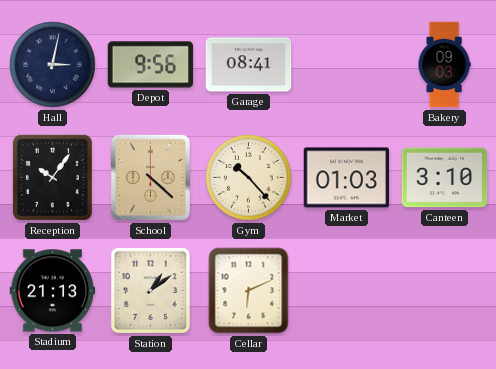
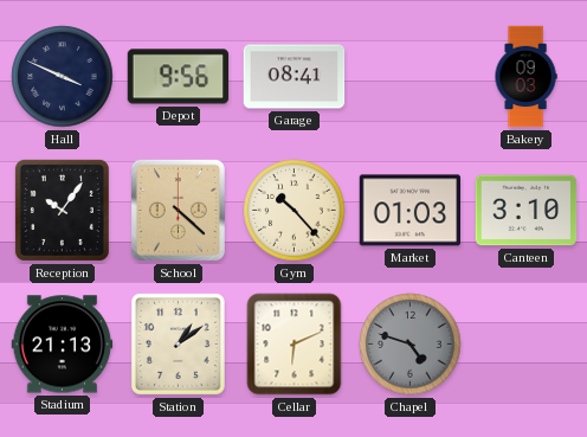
Hall: 3:02 -> 3:49
Chapel: none -> 4:48
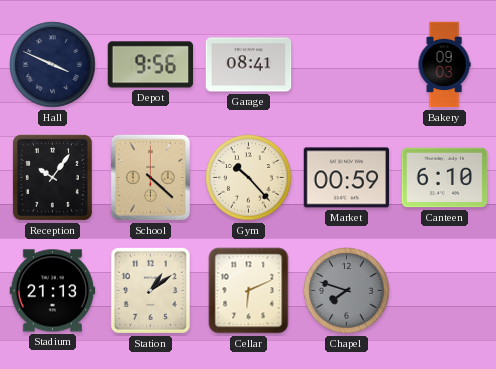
Market: 01:03 -> 00:59
Canteen: 3:10 -> 6:10
Chapel: 4:48 -> 7:48
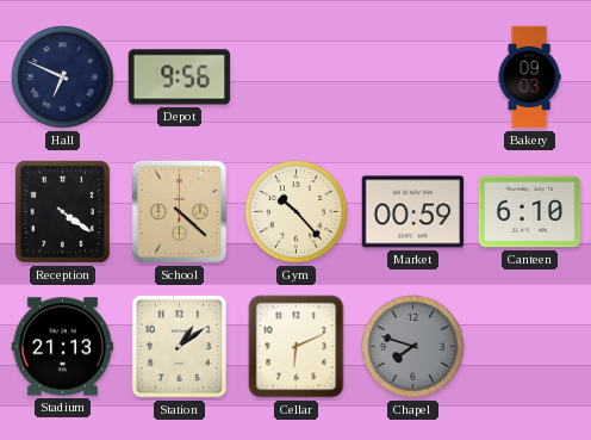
Hall: 3:49 -> 6:49
Garage: 08:41 -> none
Reception: 10:06 -> 4:21
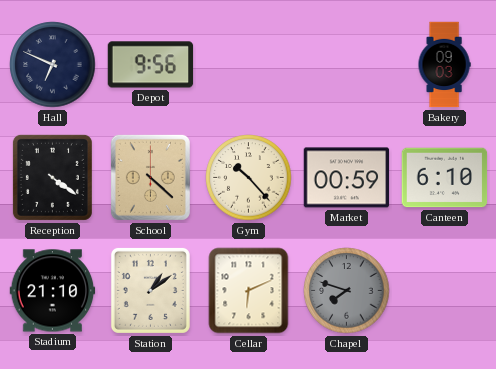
Stadium: 21:13 -> 21:10
